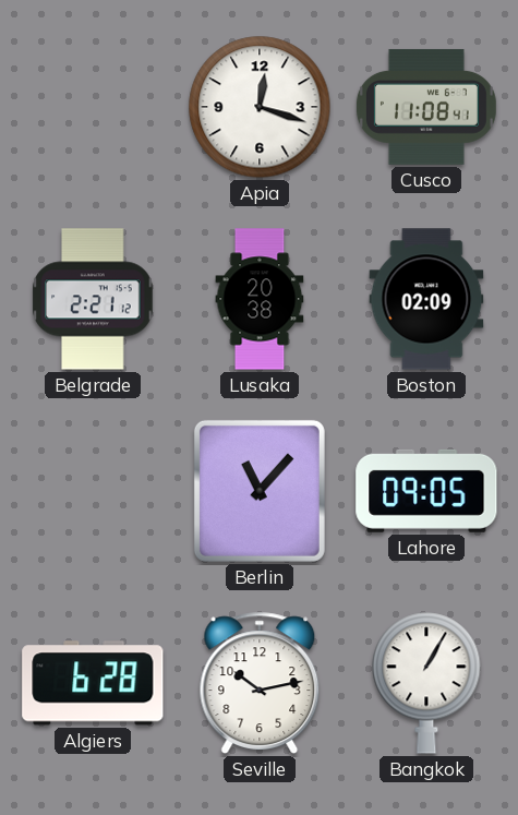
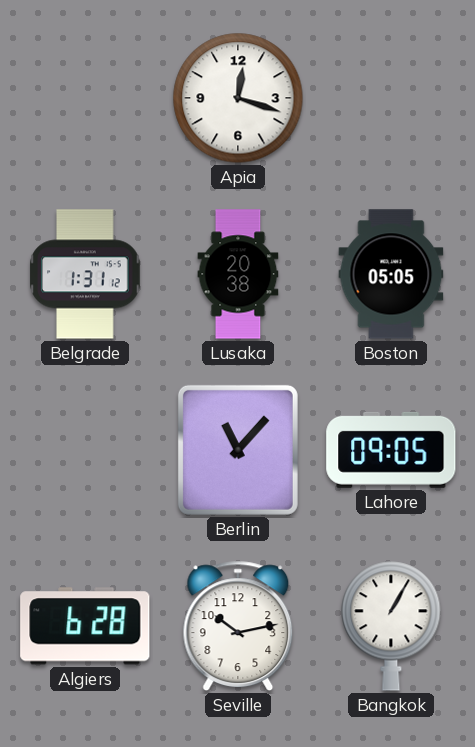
Cusco: 11:08 -> none
Belgrade: 2:21 -> 1:31
Boston: 02:09 -> 05:05
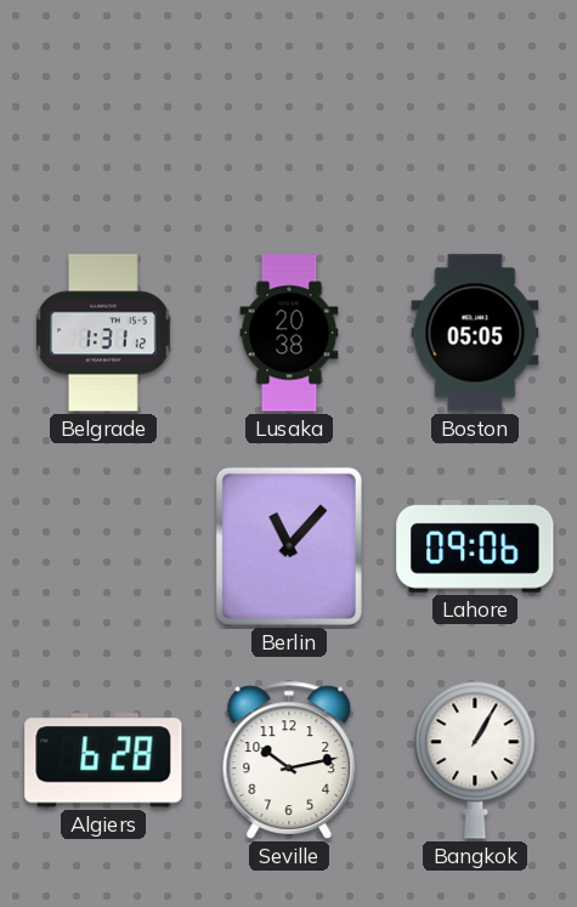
Apia: 12:18 -> none
Lahore: 09:05 -> 09:06
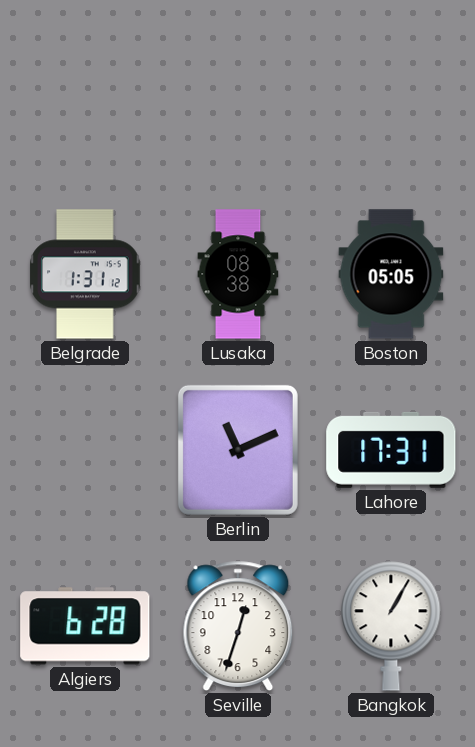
Lusaka: 20:38 -> 08:38
Berlin: 11:07 -> 11:11
Lahore: 09:06 -> 17:31
Seville: 10:13 -> 12:33
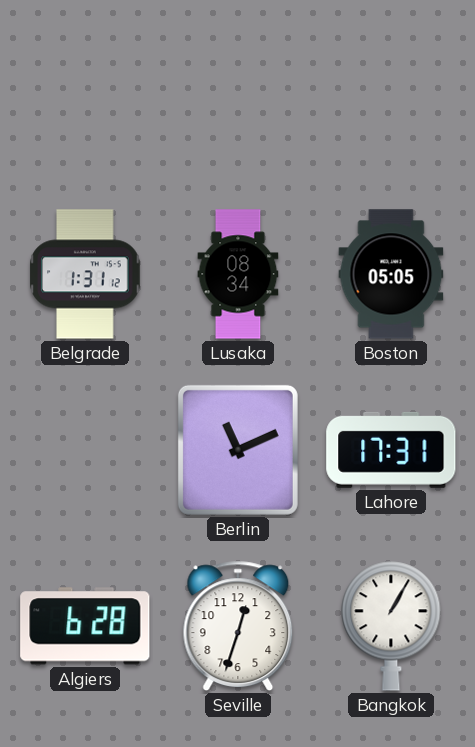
Lusaka: 08:38 -> 08:34
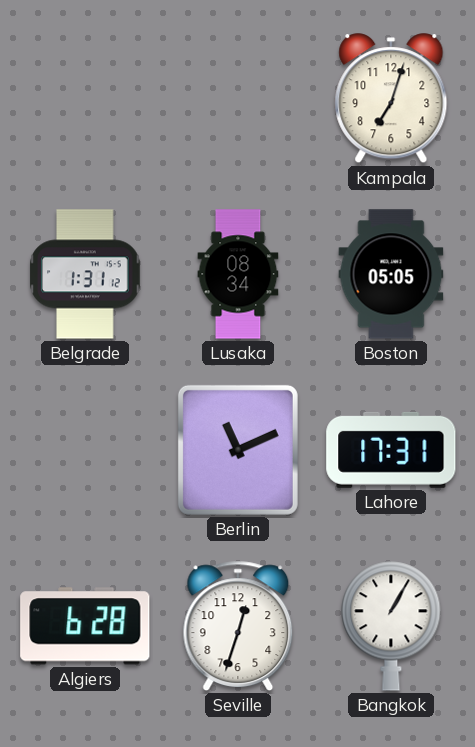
Kampala: none -> 7:03
